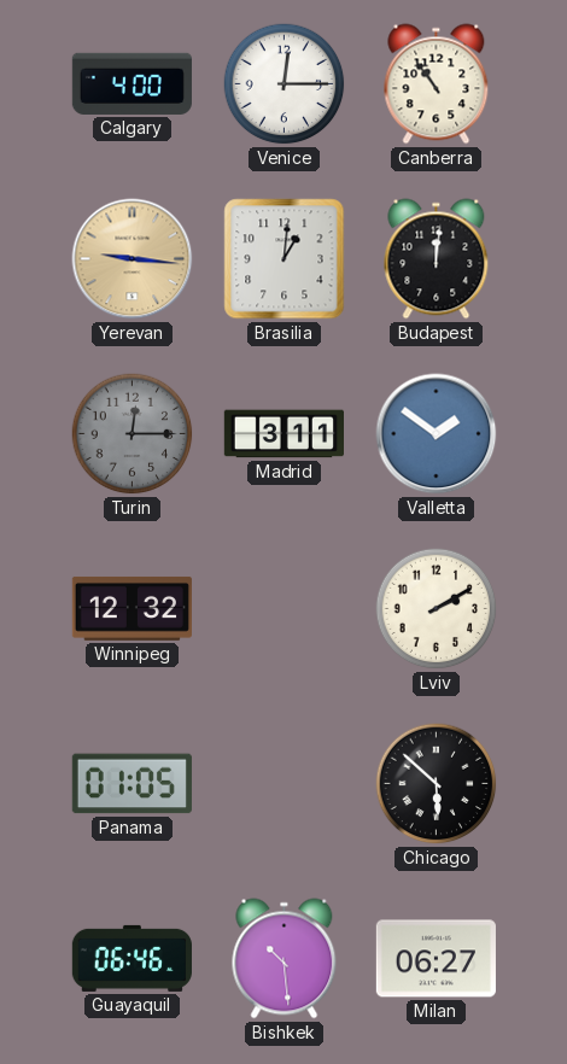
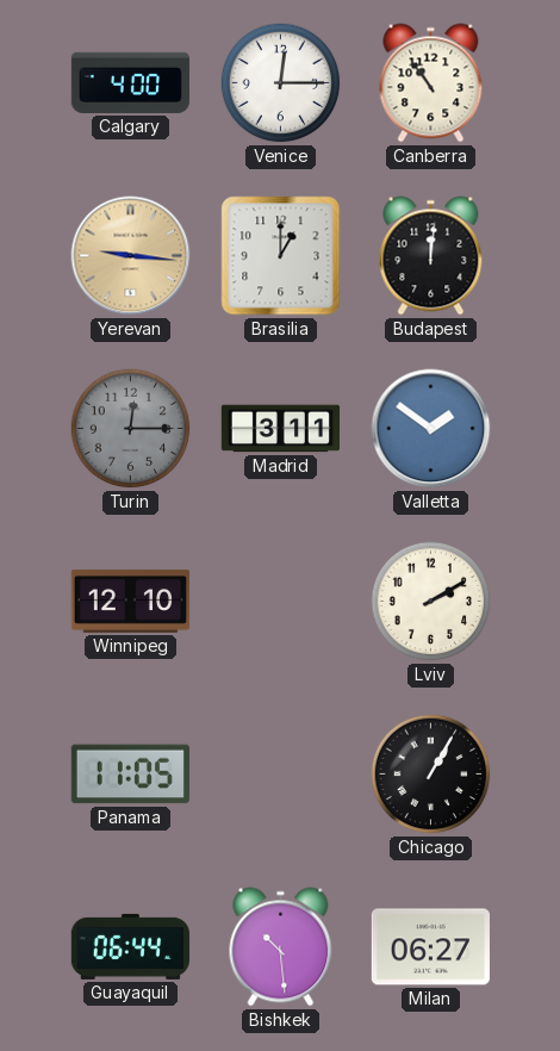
Brasilia: 1:01 -> 1:00
Winnipeg: 12:32 -> 12:10
Panama: 01:05 -> 11:05
Chicago: 5:52 -> 1:05
Guayaquil: 06:46 -> 06:44
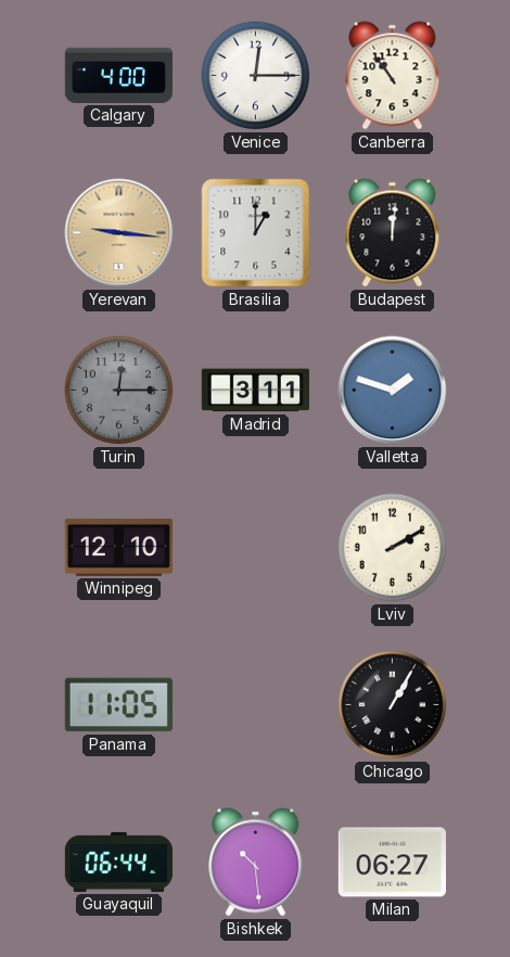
Valletta: 1:51 -> 1:48
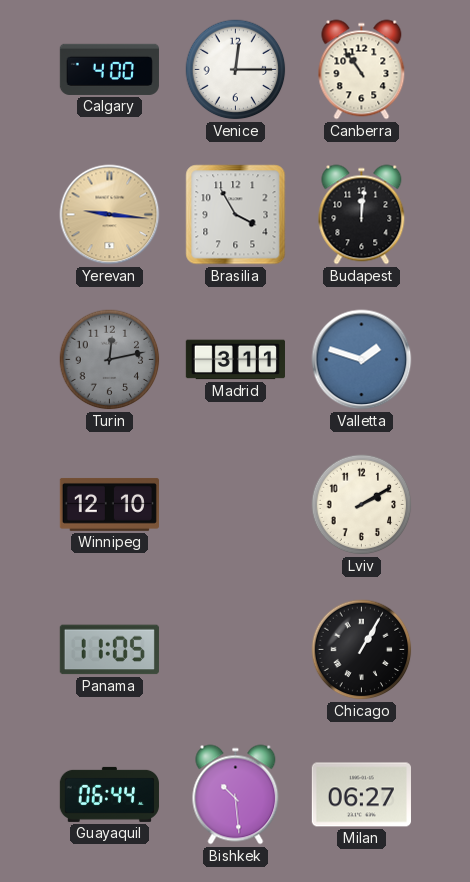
Brasilia: 1:00 -> 3:55
Turin: 12:15 -> 12:13
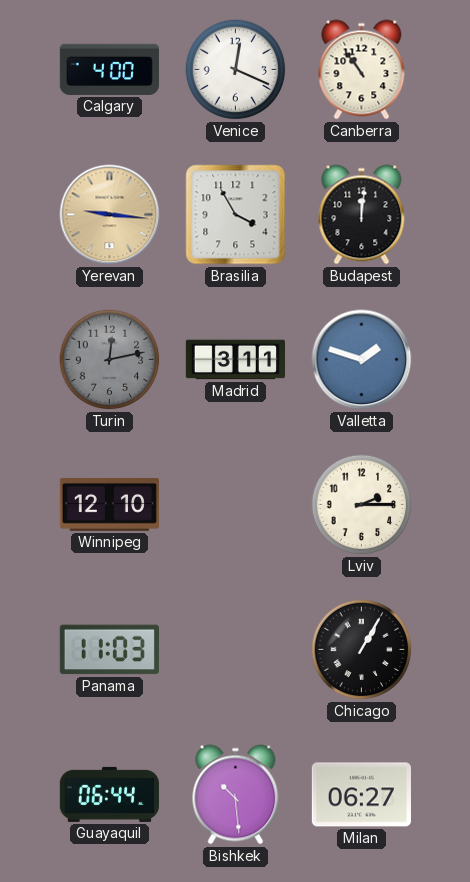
Venice: 12:15 -> 12:19
Lviv: 2:10 -> 2:15
Panama: 11:05 -> 11:03
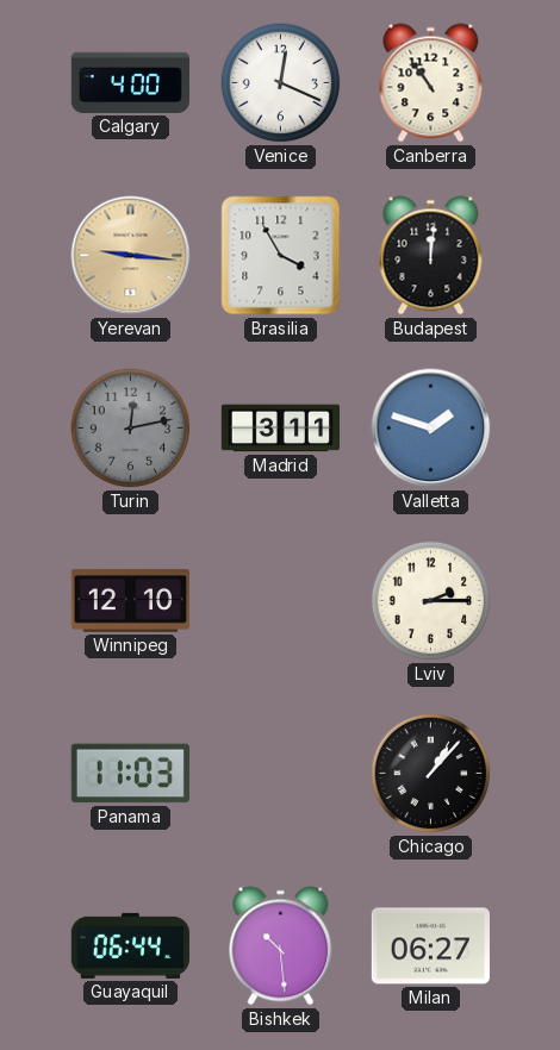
Chicago: 1:05 -> 1:07
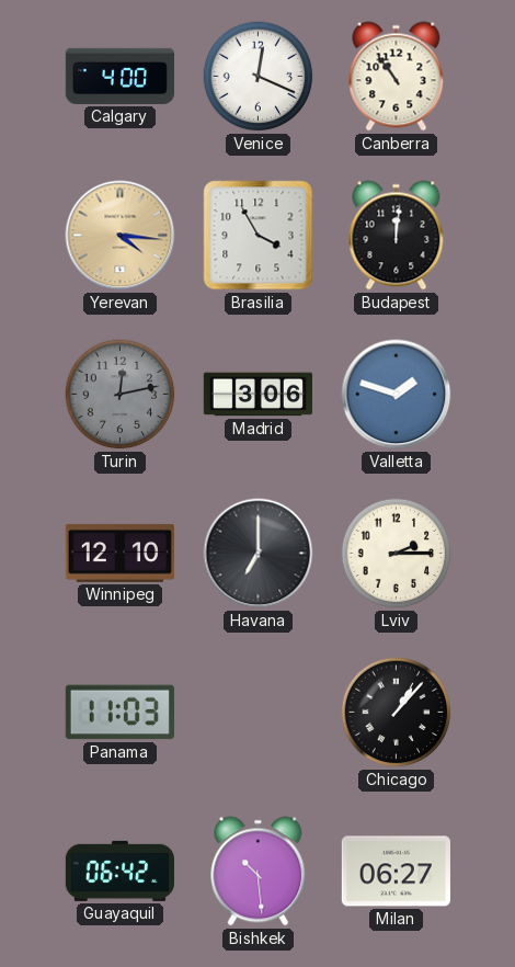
Yerevan: 9:16 -> 4:16
Madrid: 3:11 -> 3:06
Havana: none -> 7:00
Guayaquil: 06:44 -> 06:42
